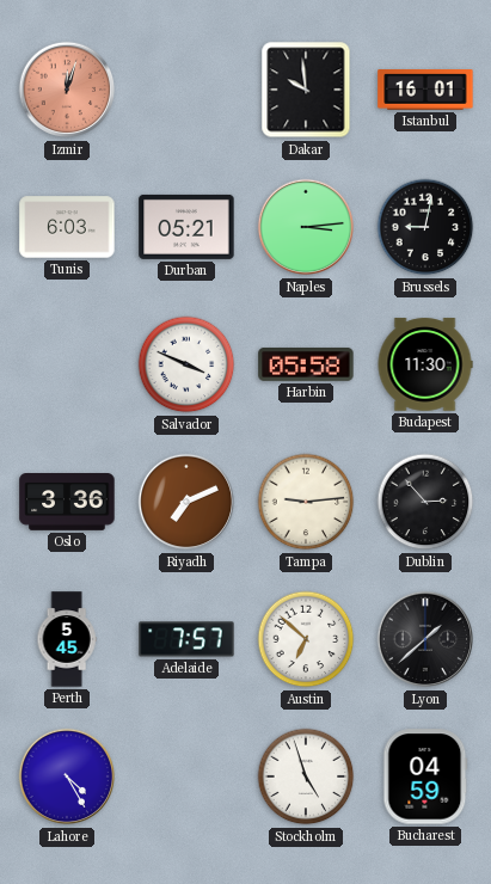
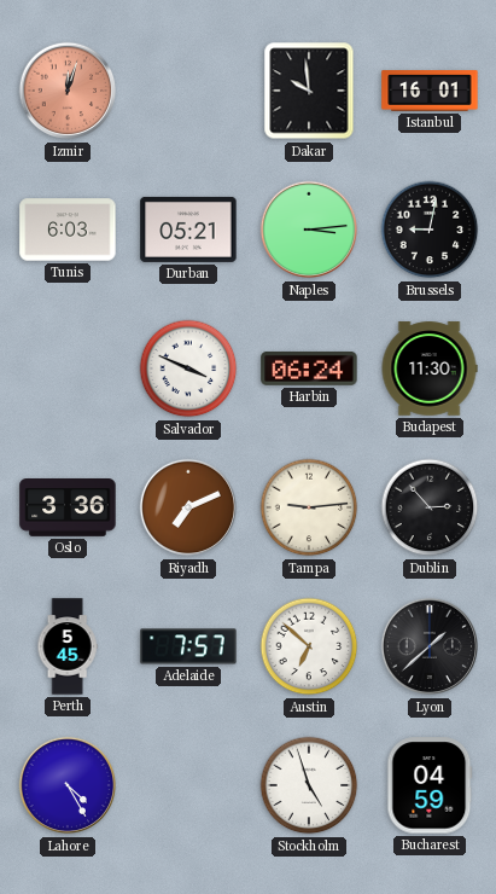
Harbin: 05:58 -> 06:24
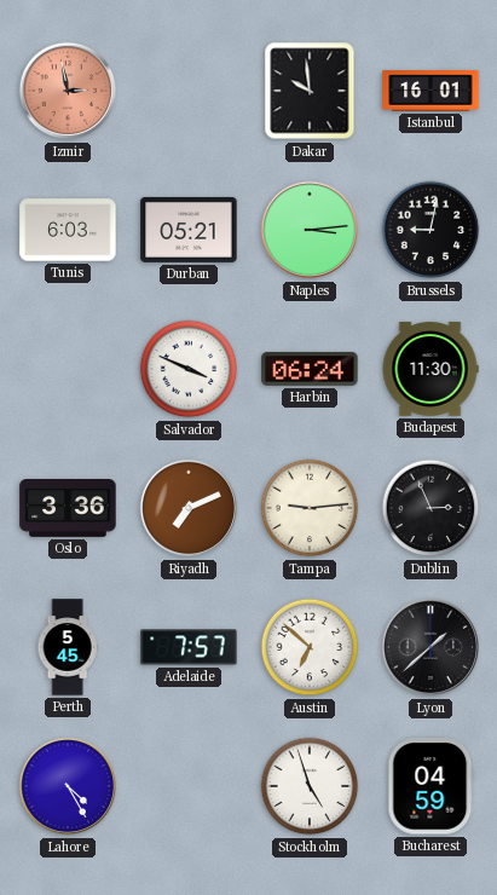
Izmir: 12:03 -> 2:58
Dublin: 2:53 -> 2:56
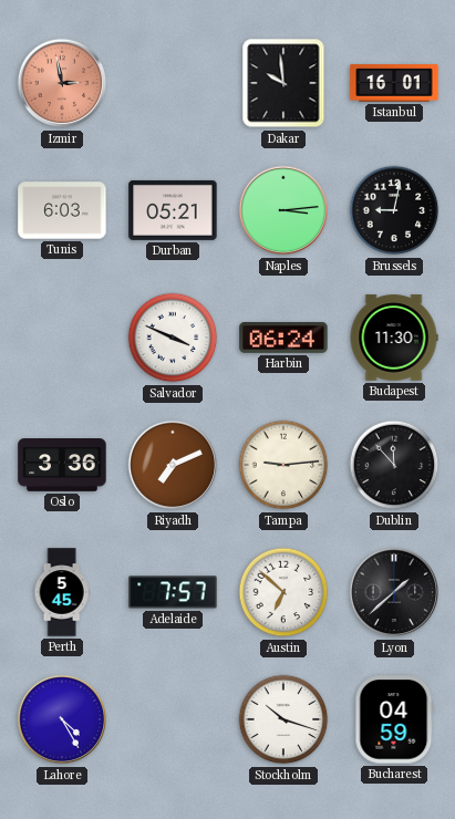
Dublin: 2:56 -> 11:53
Stockholm: 4:57 -> 10:18
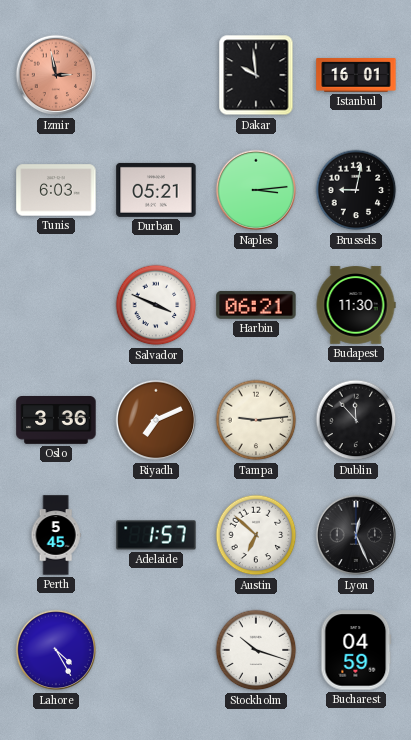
Harbin: 06:24 -> 06:21
Adelaide: 7:57 -> 1:57
Lyon: 1:38 -> 12:26
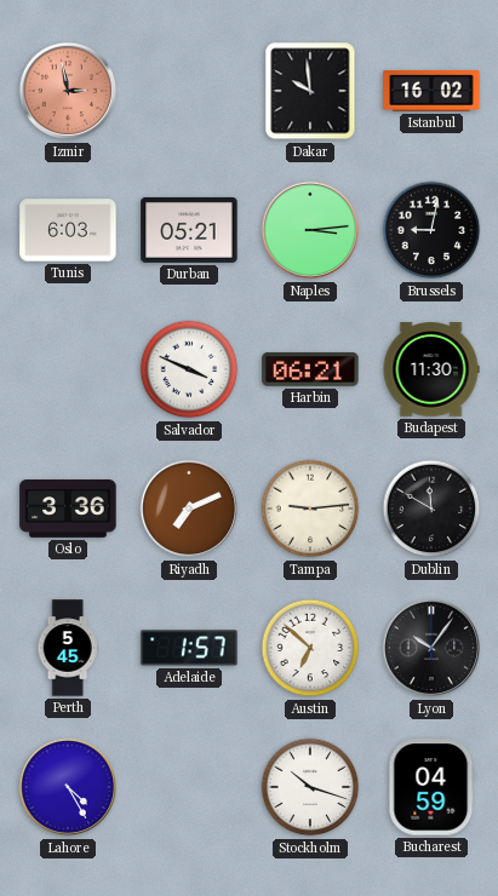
Istanbul: 16:01 -> 16:02
Dublin: 11:53 -> 11:50
Lyon: 12:26 -> 10:06
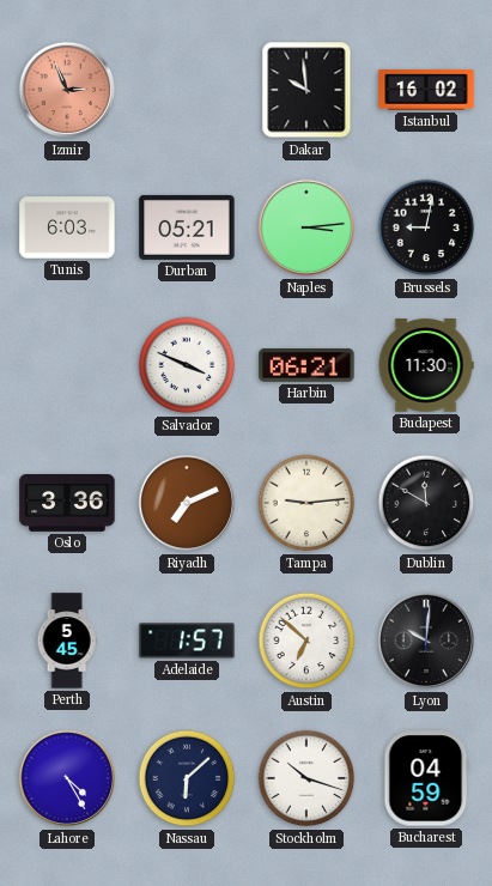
Izmir: 2:58 -> 2:56
Lyon: 10:06 -> 10:01
Nassau: none -> 6:08
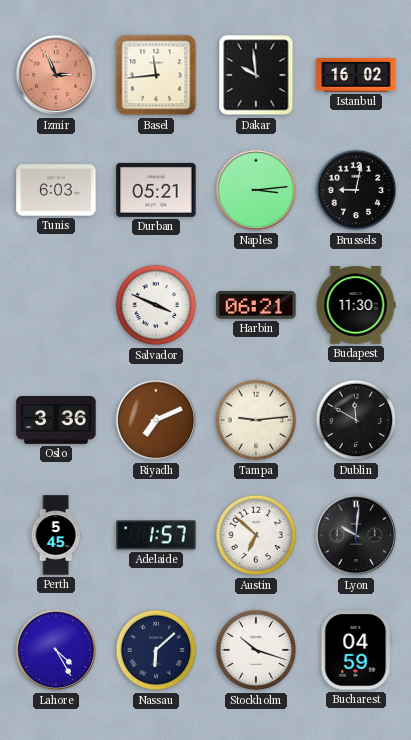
Basel: none -> 11:44
